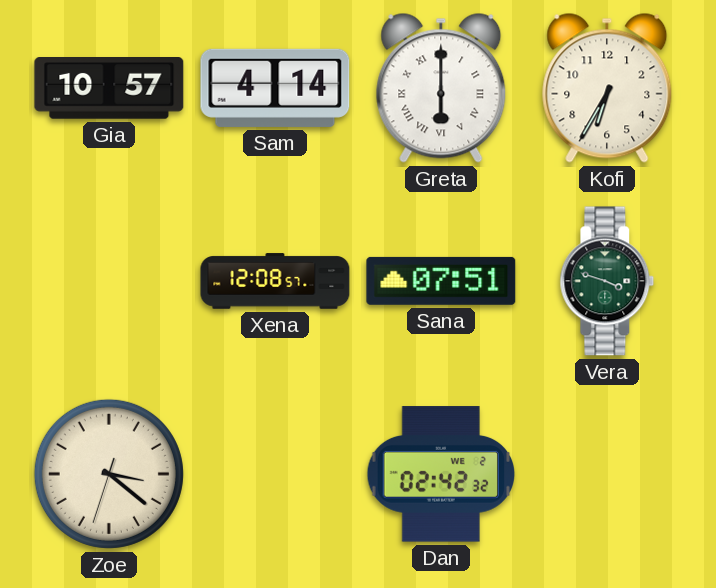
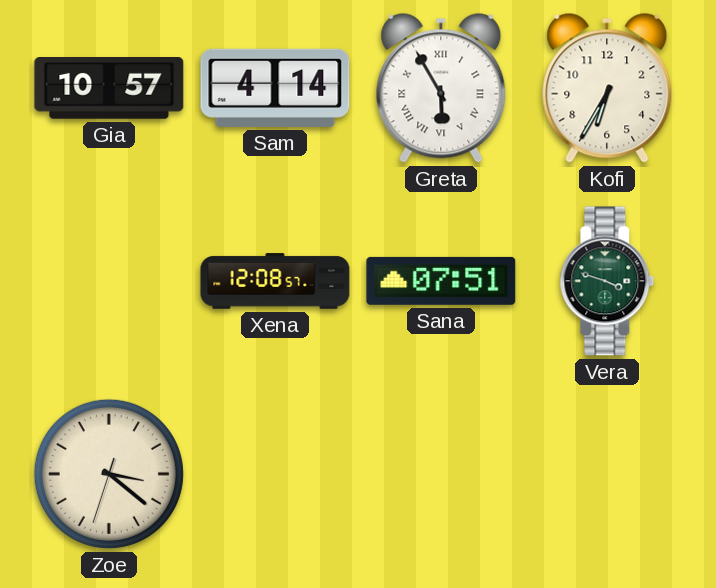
Greta: 6:00 -> 5:55
Dan: 02:42 -> none
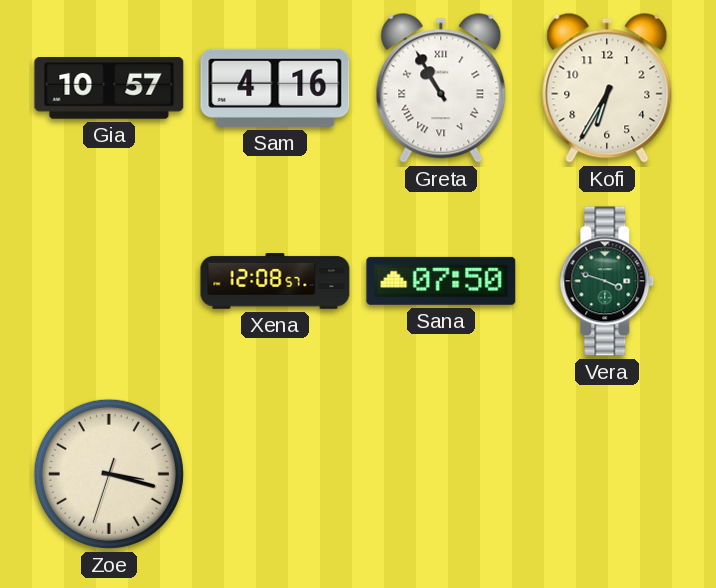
Sam: 4:14 -> 4:16
Greta: 5:55 -> 10:55
Sana: 07:51 -> 07:50
Zoe: 3:21 -> 3:17
